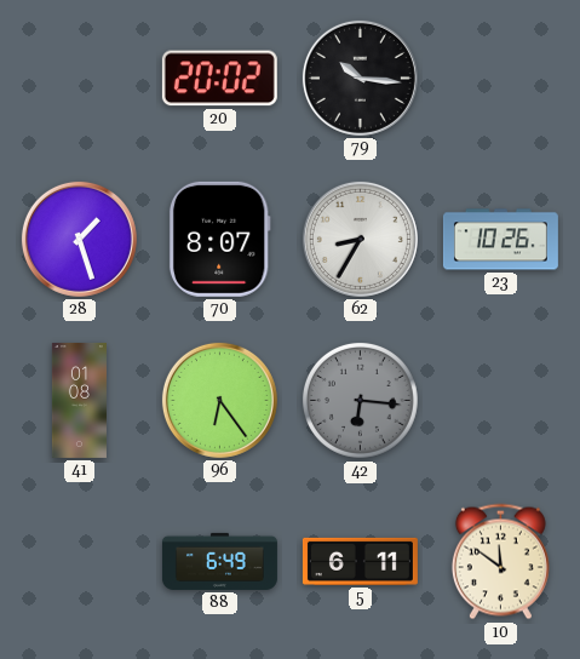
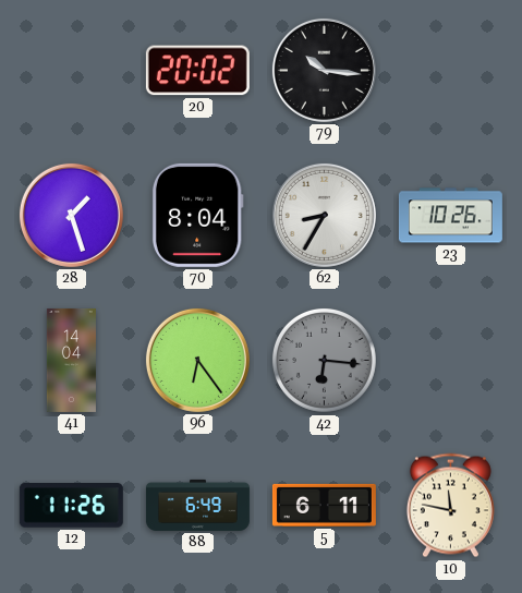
70: 8:07 -> 8:04
41: 01:08 -> 14:04
12: none -> 11:26
10: 11:51 -> 11:47
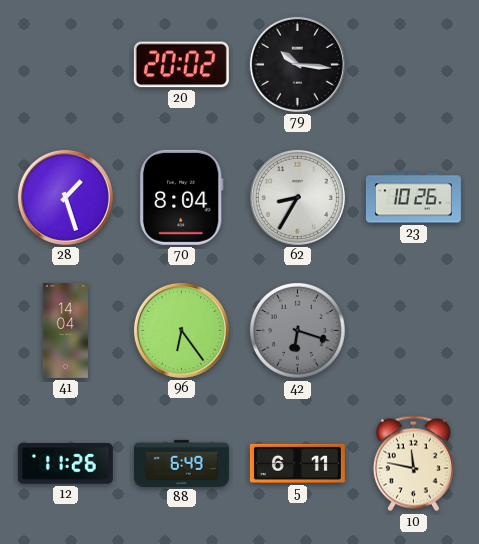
42: 6:16 -> 6:18
